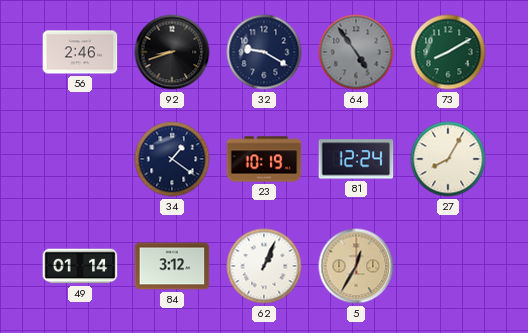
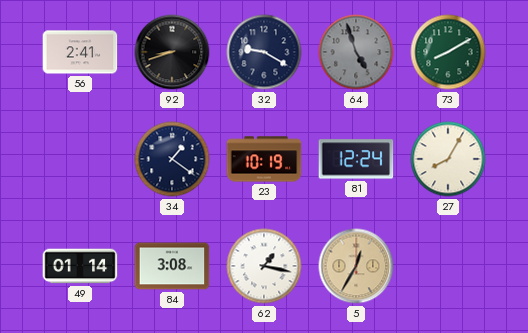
56: 2:46 -> 2:41
64: 4:54 -> 4:57
84: 3:12 -> 3:08
62: 1:04 -> 1:17
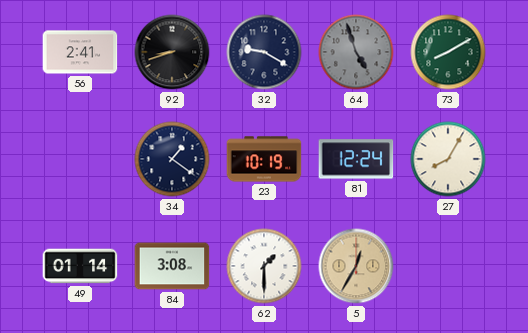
62: 1:17 -> 1:30
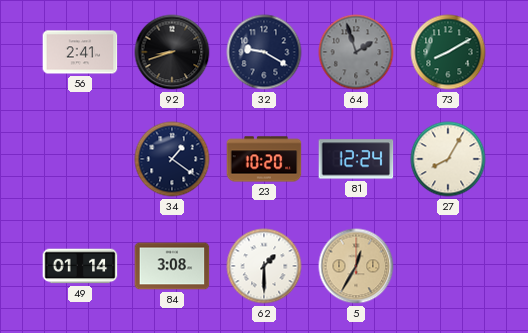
64: 4:57 -> 1:57
23: 10:19 -> 10:20
